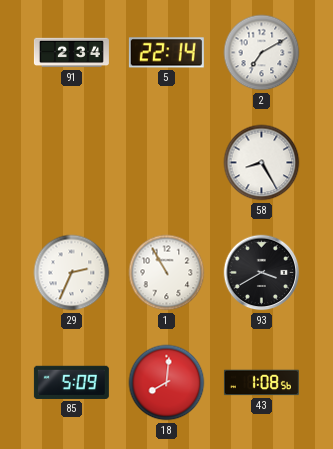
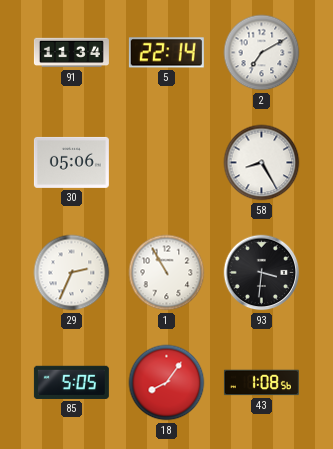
91: 2:34 -> 11:34
30: none -> 05:06
93: 3:40 -> 3:31
85: 5:09 -> 5:05
18: 8:01 -> 8:06
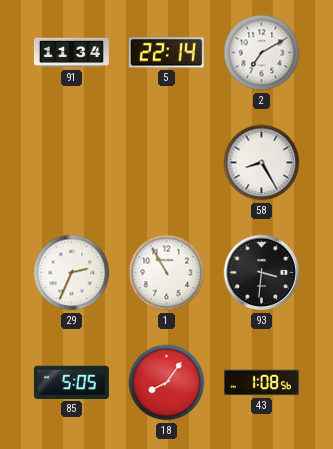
30: 05:06 -> none
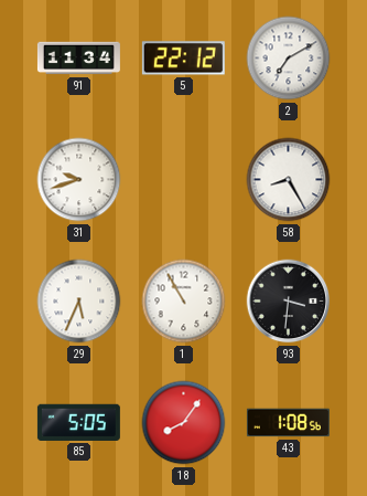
5: 22:14 -> 22:12
31: none -> 9:42
29: 2:34 -> 5:34
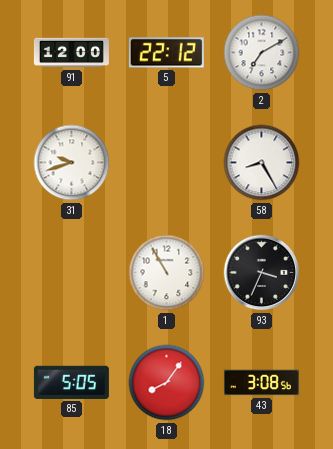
91: 11:34 -> 12:00
29: 5:34 -> none
93: 3:31 -> 3:34
43: 1:08 -> 3:08
